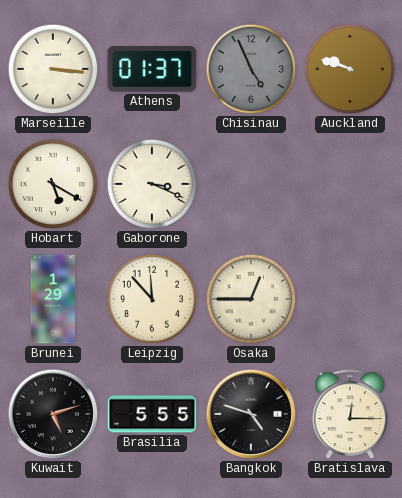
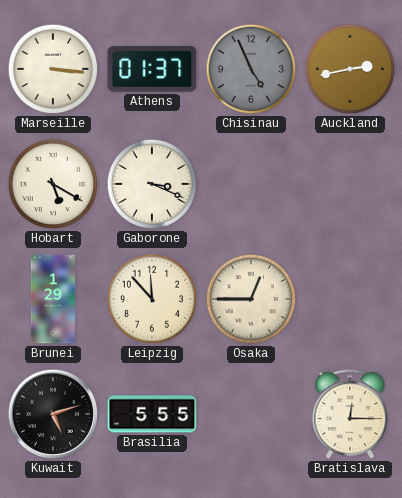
Auckland: 9:48 -> 2:43
Bangkok: 4:48 -> none
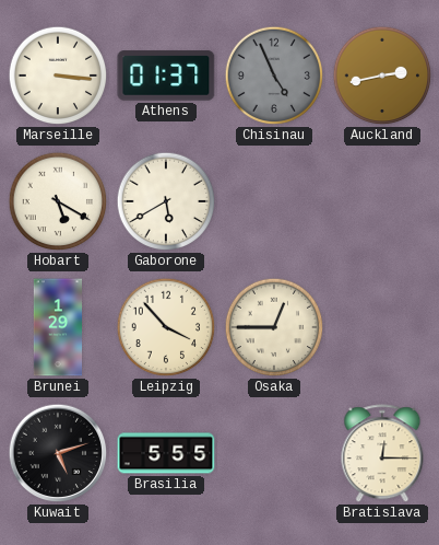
Gaborone: 3:19 -> 5:40
Leipzig: 11:53 -> 3:53
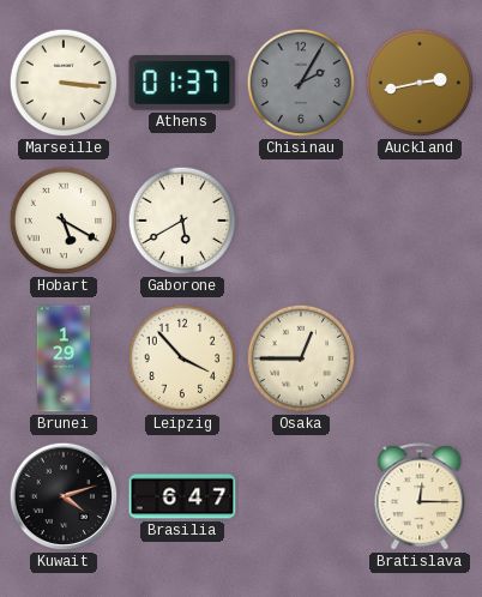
Chisinau: 4:56 -> 2:05
Kuwait: 5:12 -> 4:12
Brasilia: 5:55 -> 6:47
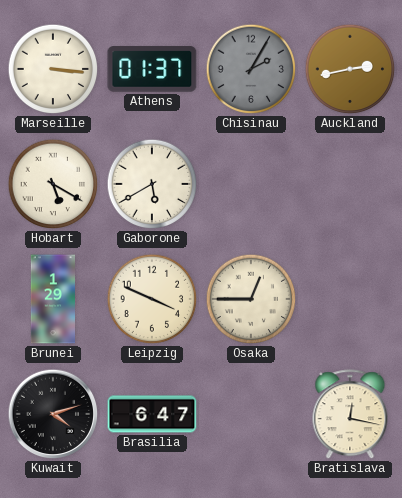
Leipzig: 3:53 -> 3:49
Bratislava: 12:15 -> 12:17
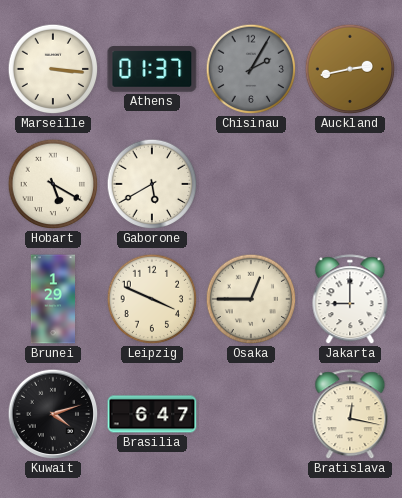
Jakarta: none -> 9:00
